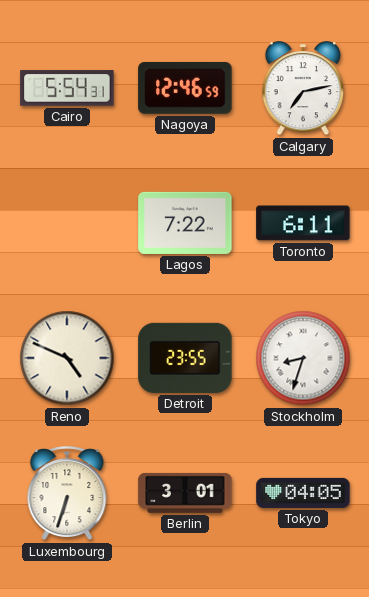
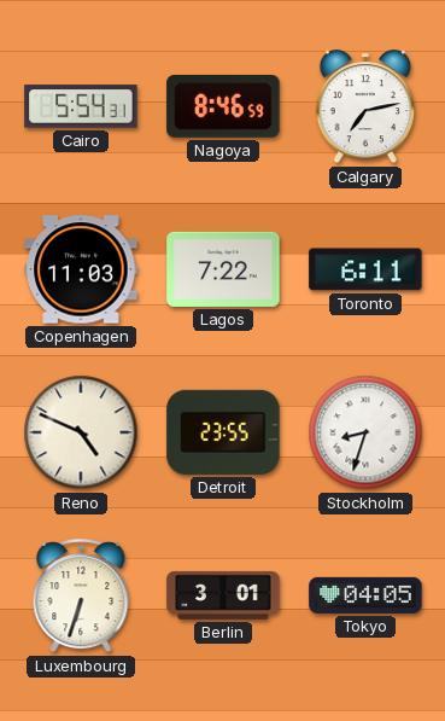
Nagoya: 12:46 -> 8:46
Copenhagen: none -> 11:03
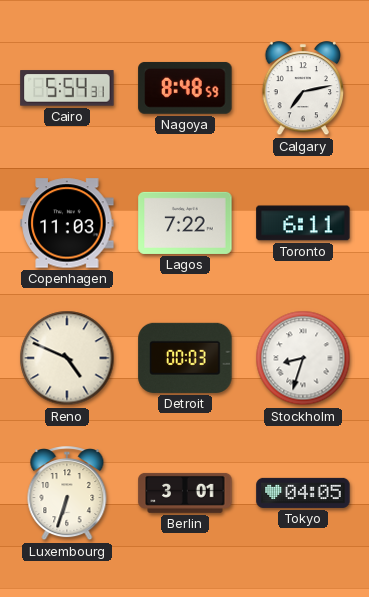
Nagoya: 8:46 -> 8:48
Detroit: 23:55 -> 00:03
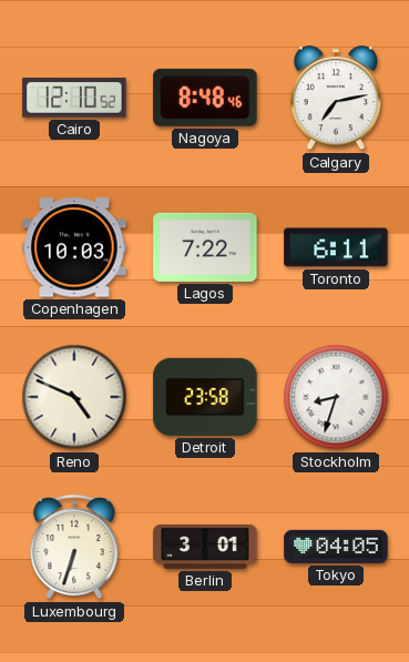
Cairo: 5:54 -> 12:10
Nagoya: 8:48:59 -> 8:48:46
Copenhagen: 11:03 -> 10:03
Detroit: 00:03 -> 23:58
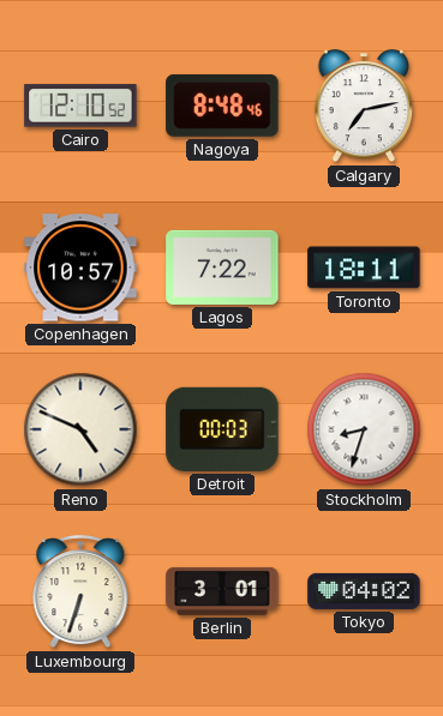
Copenhagen: 10:03 -> 10:57
Toronto: 6:11 -> 18:11
Detroit: 23:58 -> 00:03
Tokyo: 04:05 -> 04:02
